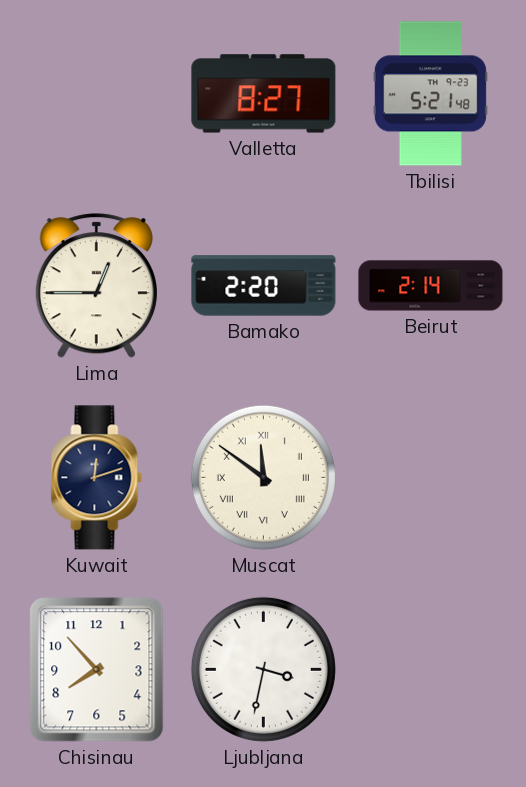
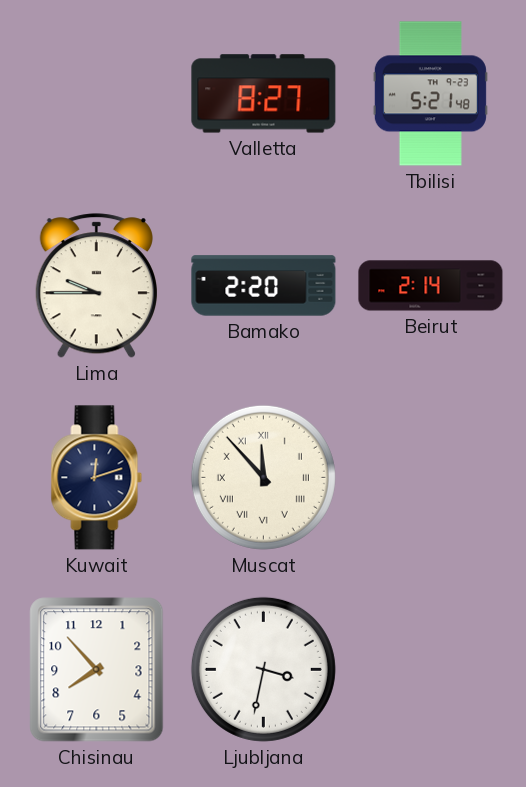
Lima: 12:45 -> 9:45
Muscat: 11:51 -> 11:53
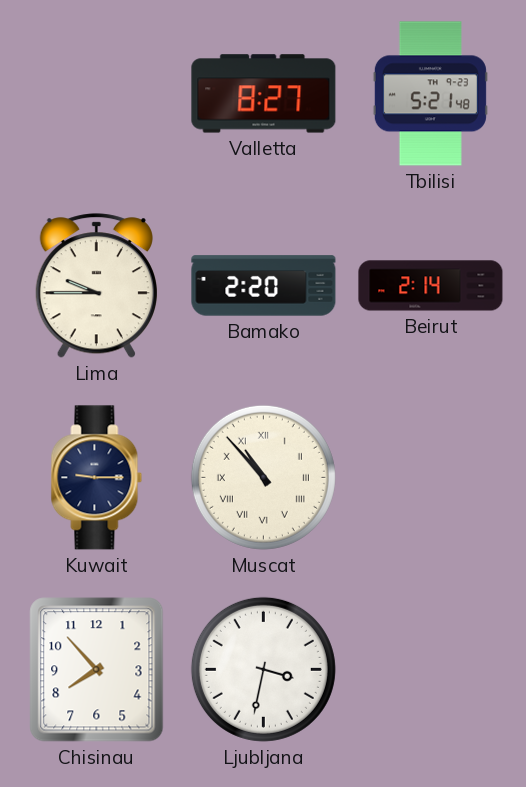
Kuwait: 12:12 -> 9:15
Muscat: 11:53 -> 10:53
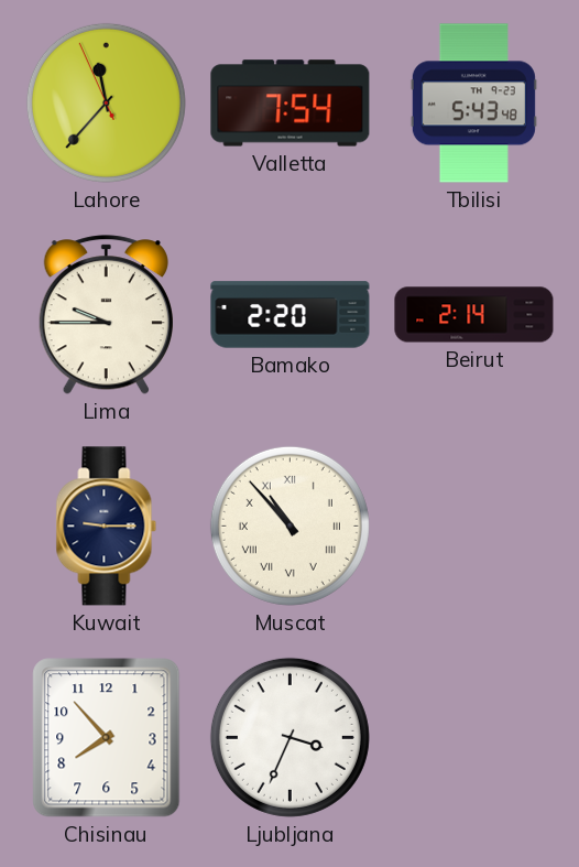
Lahore: none -> 11:36
Valletta: 8:27 -> 7:54
Tbilisi: 5:21 -> 5:43
Ljubljana: 3:32 -> 3:34
